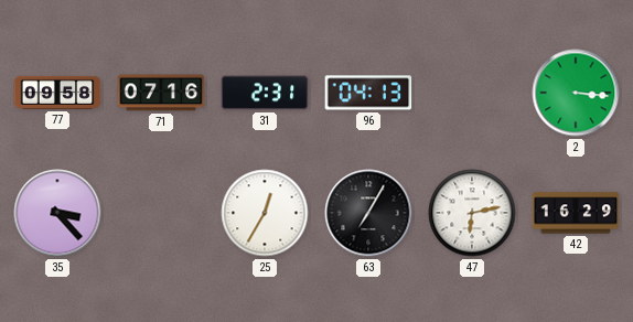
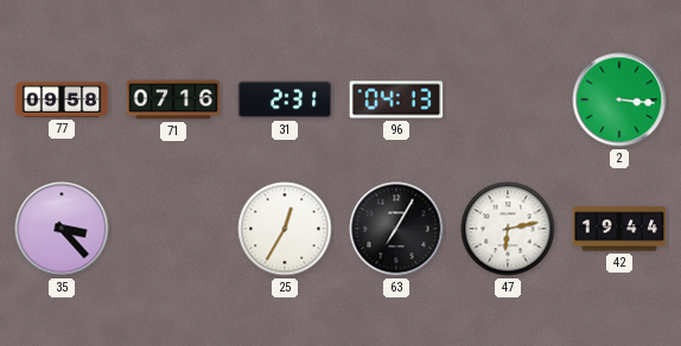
42: 16:29 -> 19:44
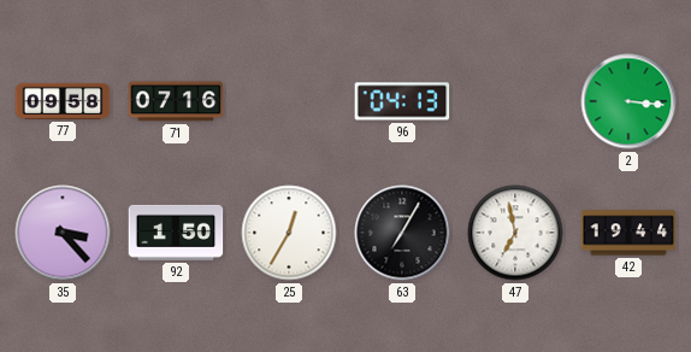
31: 2:31 -> none
92: none -> 1:50
47: 6:13 -> 6:58
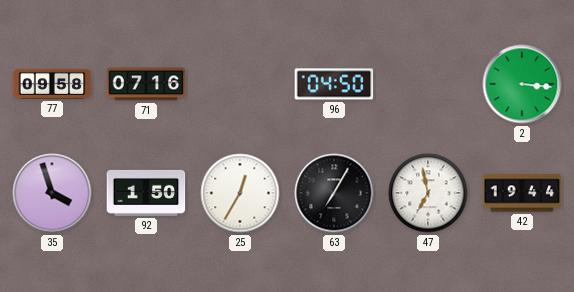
96: 04:13 -> 04:50
35: 3:23 -> 3:57
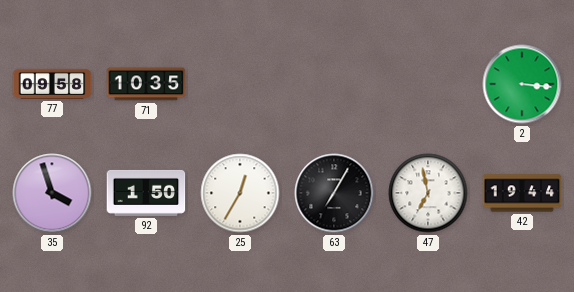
71: 07:16 -> 10:35
96: 04:50 -> none
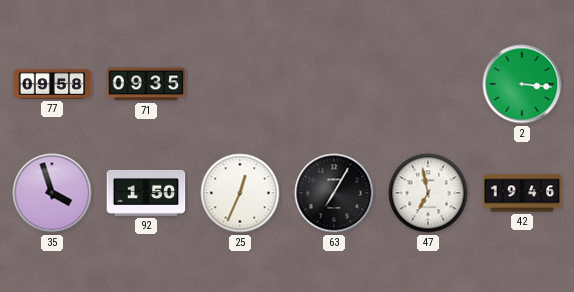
71: 10:35 -> 09:35
25: 12:35 -> 12:34
42: 19:44 -> 19:46
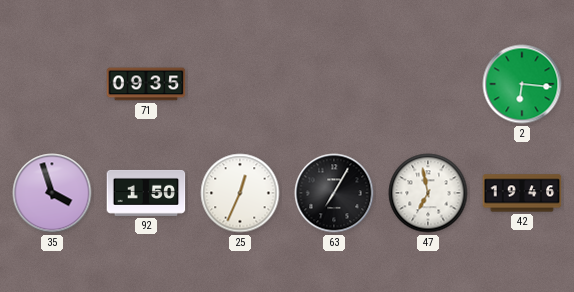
77: 09:58 -> none
2: 3:16 -> 6:16
